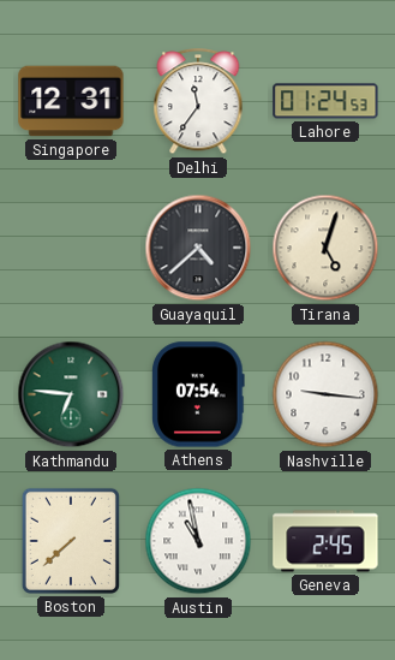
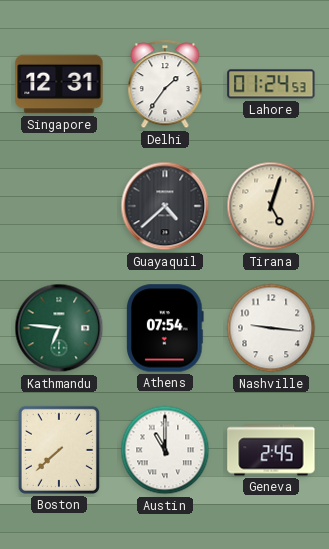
Delhi: 11:36 -> 1:36
Austin: 10:58 -> 11:00
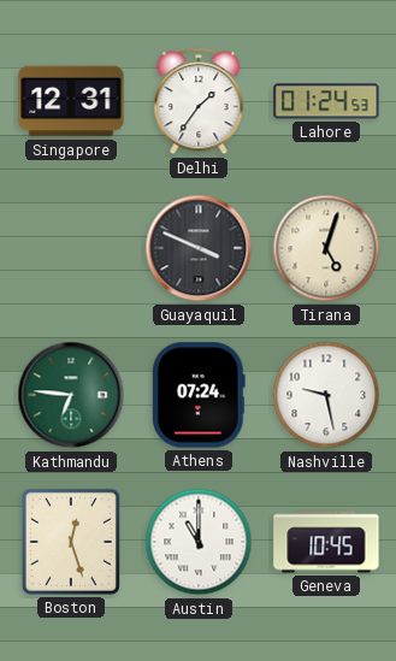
Guayaquil: 4:38 -> 3:49
Athens: 07:54 -> 07:24
Nashville: 9:16 -> 9:28
Boston: 7:38 -> 12:27
Geneva: 2:45 -> 10:45
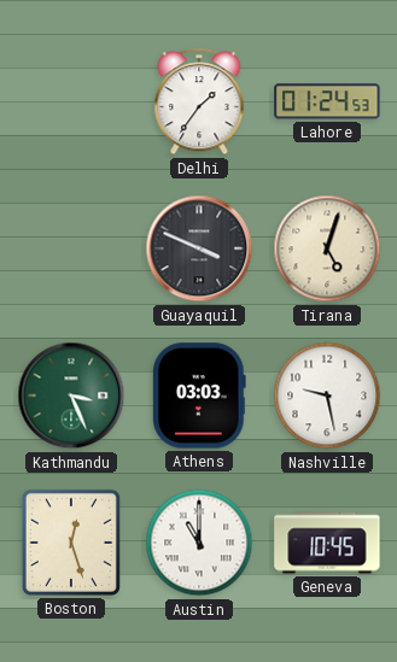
Singapore: 12:31 -> none
Kathmandu: 6:46 -> 3:26
Athens: 07:24 -> 03:03
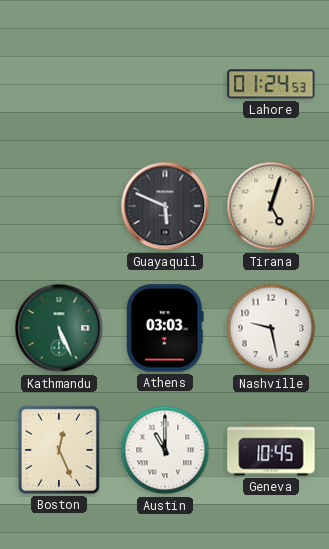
Delhi: 1:36 -> none
Guayaquil: 3:49 -> 5:49
Kathmandu: 3:26 -> 5:26
Boston: 12:27 -> 12:26
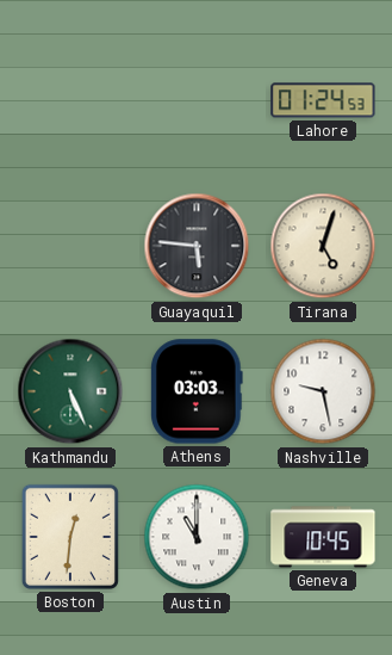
Guayaquil: 5:49 -> 5:46
Boston: 12:26 -> 12:31
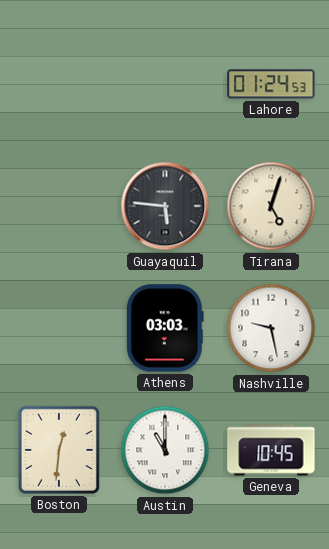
Kathmandu: 5:26 -> none
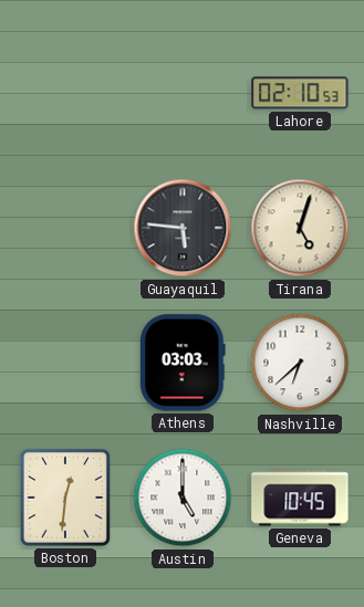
Lahore: 01:24 -> 02:10
Nashville: 9:28 -> 6:38
Austin: 11:00 -> 5:00
